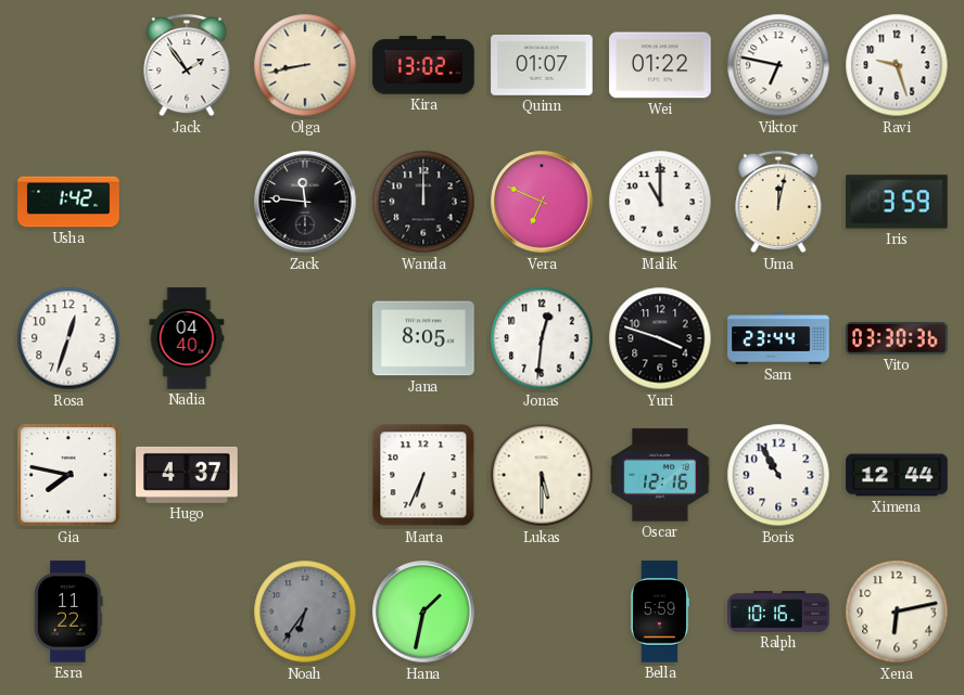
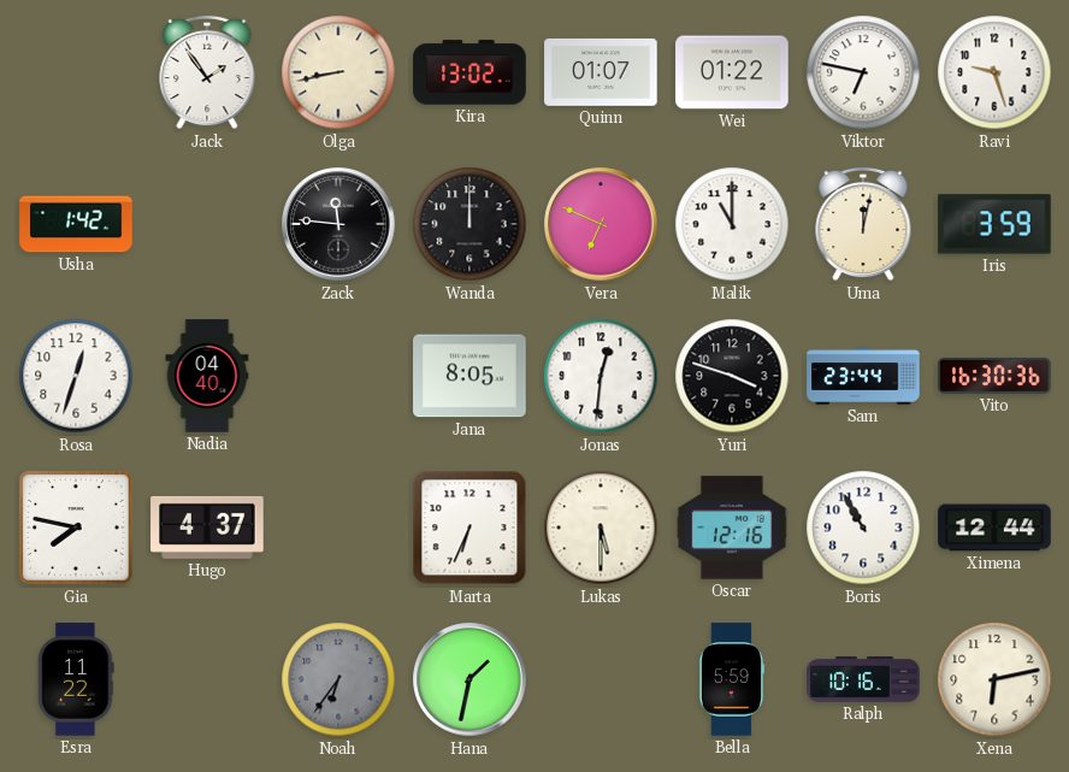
Vito: 03:30 -> 16:30
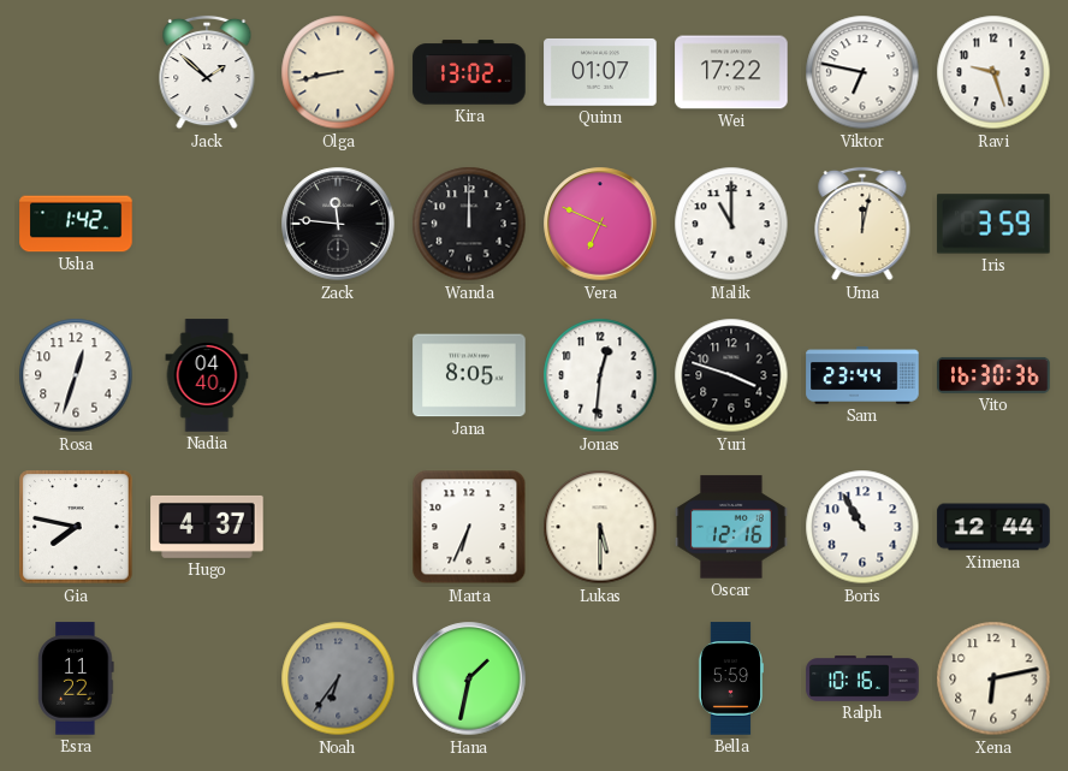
Jack: 1:54 -> 1:52
Wei: 01:22 -> 17:22
